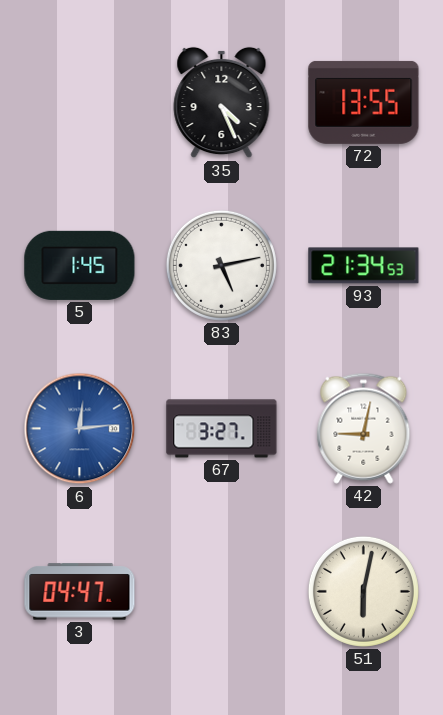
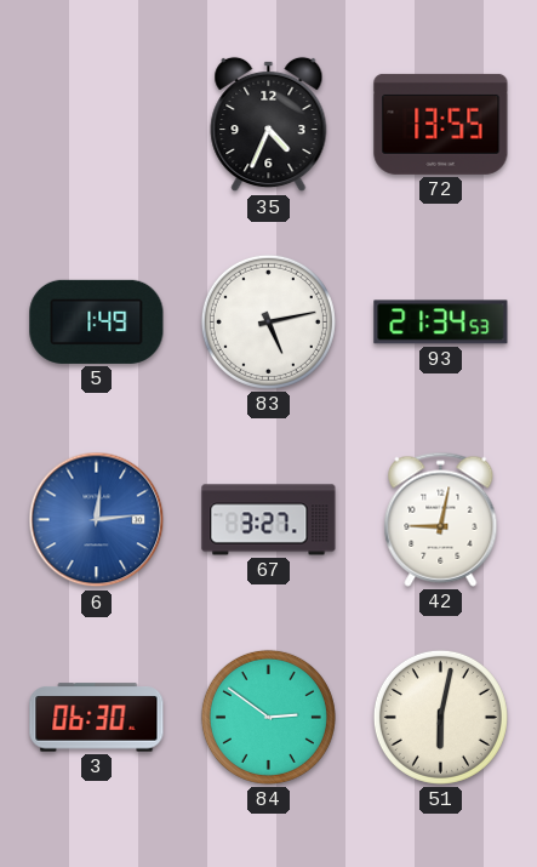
35: 4:26 -> 4:34
5: 1:45 -> 1:49
3: 04:47 -> 06:30
84: none -> 2:51
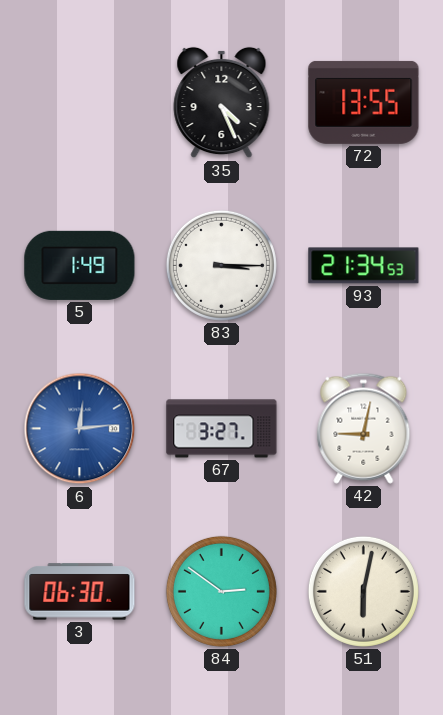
35: 4:34 -> 4:26
83: 5:13 -> 3:15
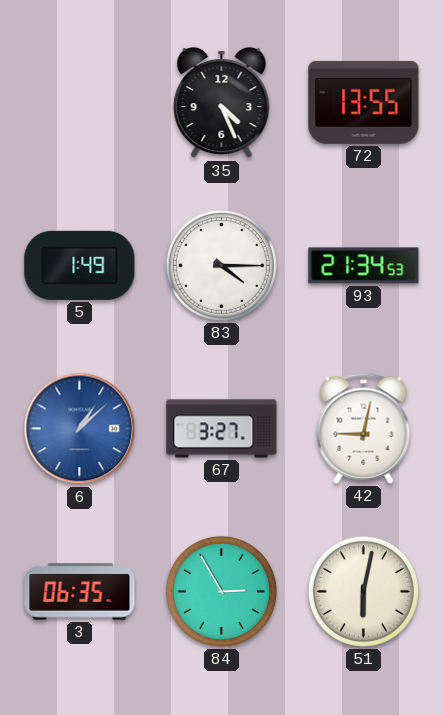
83: 3:15 -> 4:15
6: 12:14 -> 1:08
3: 06:30 -> 06:35
84: 2:51 -> 2:55
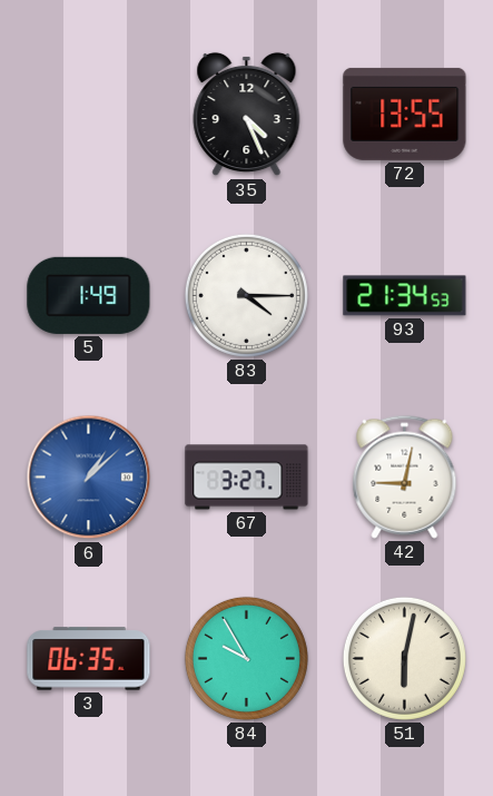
84: 2:55 -> 9:55
